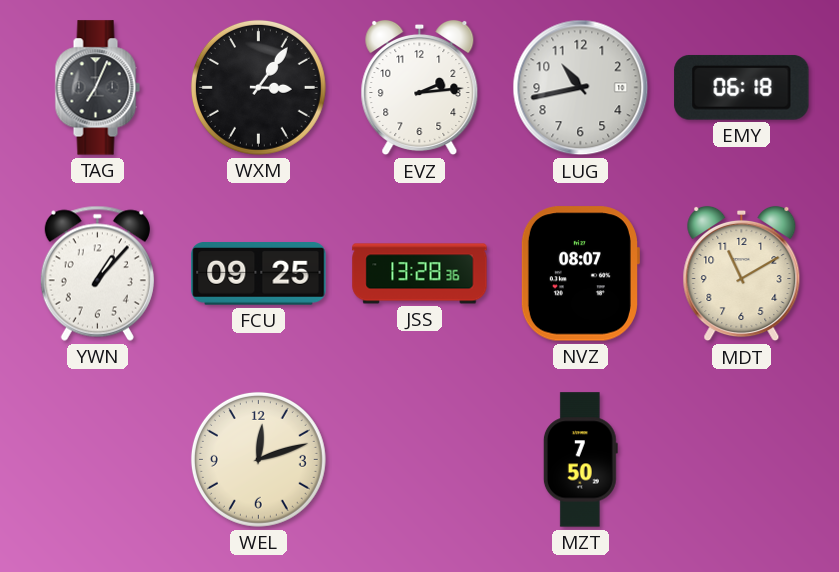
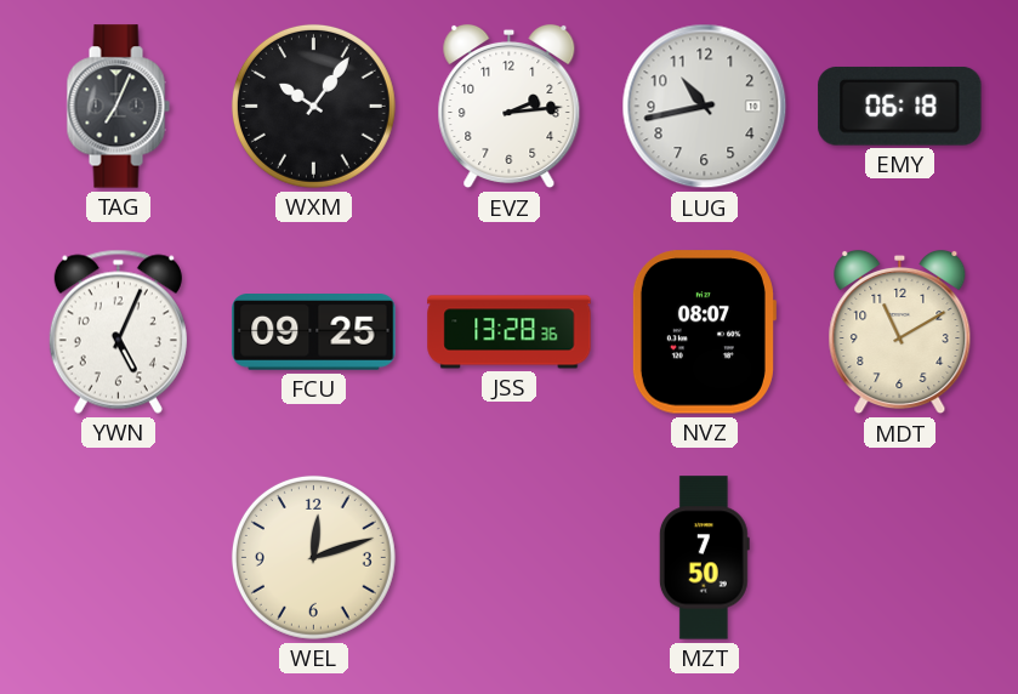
WXM: 3:06 -> 10:06
YWN: 1:07 -> 5:04
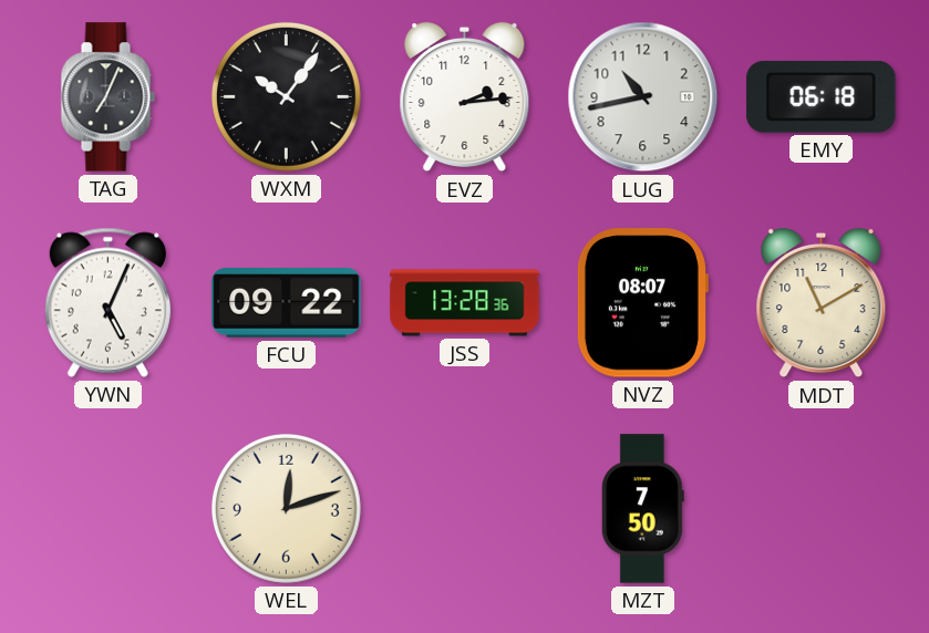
FCU: 09:25 -> 09:22
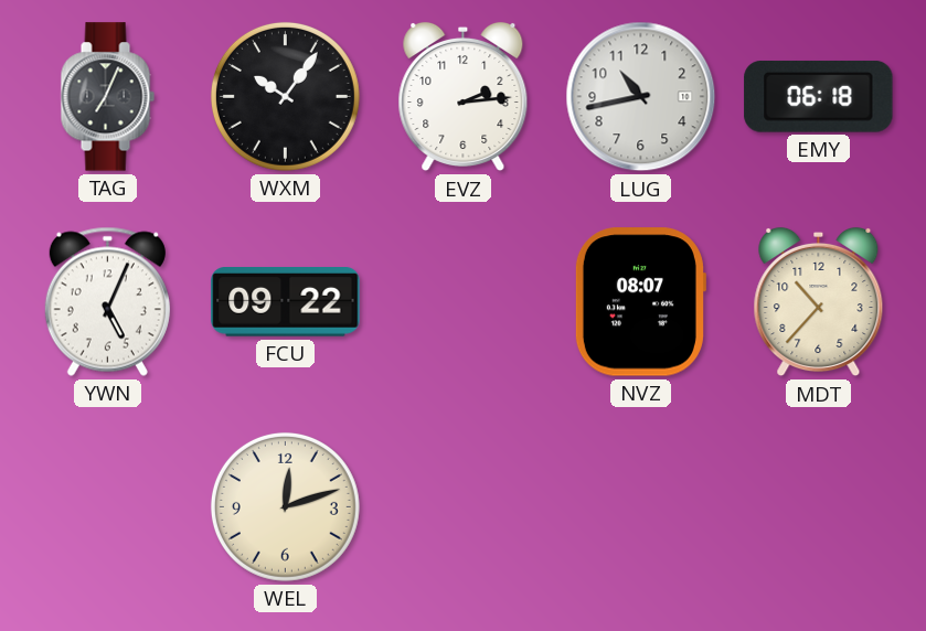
JSS: 13:28 -> none
MDT: 11:10 -> 10:37
MZT: 7:50 -> none
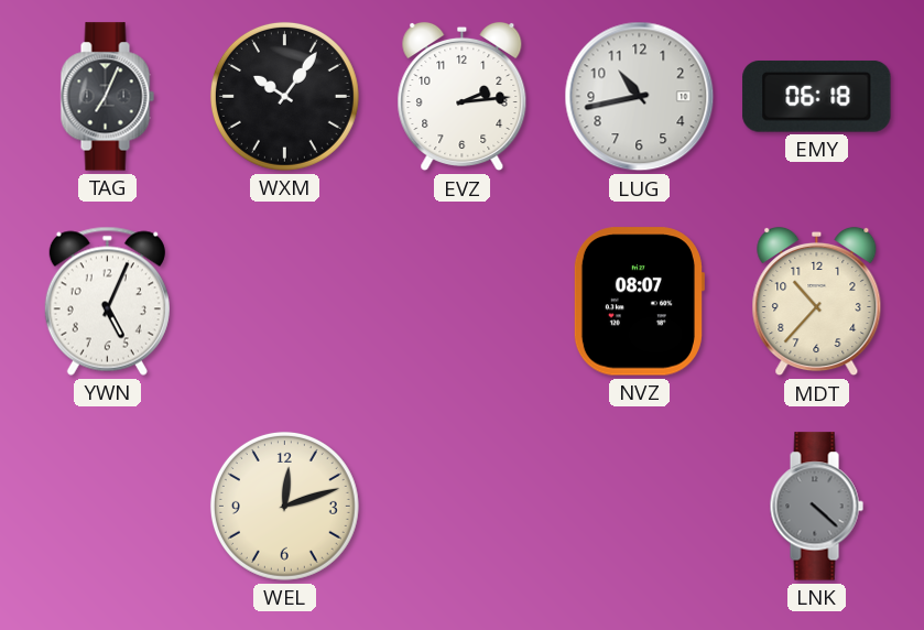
FCU: 09:22 -> none
LNK: none -> 4:22
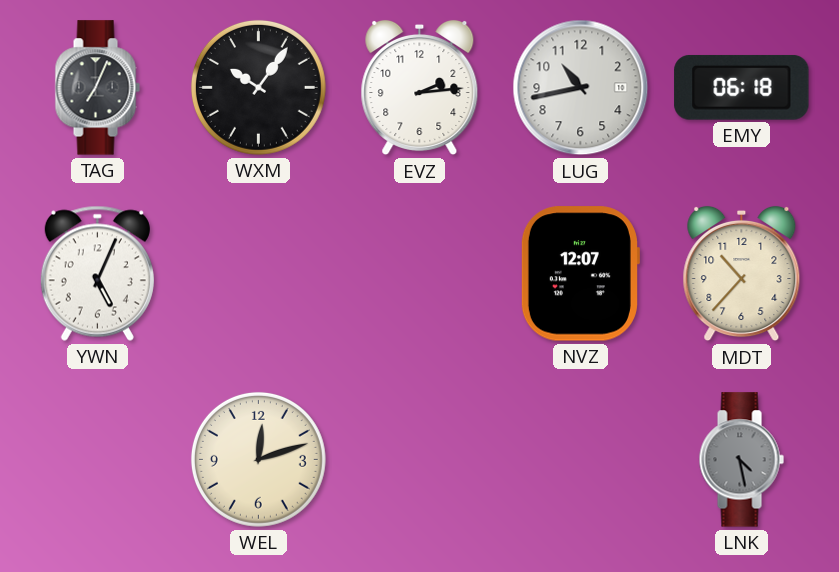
NVZ: 08:07 -> 12:07
LNK: 4:22 -> 4:28
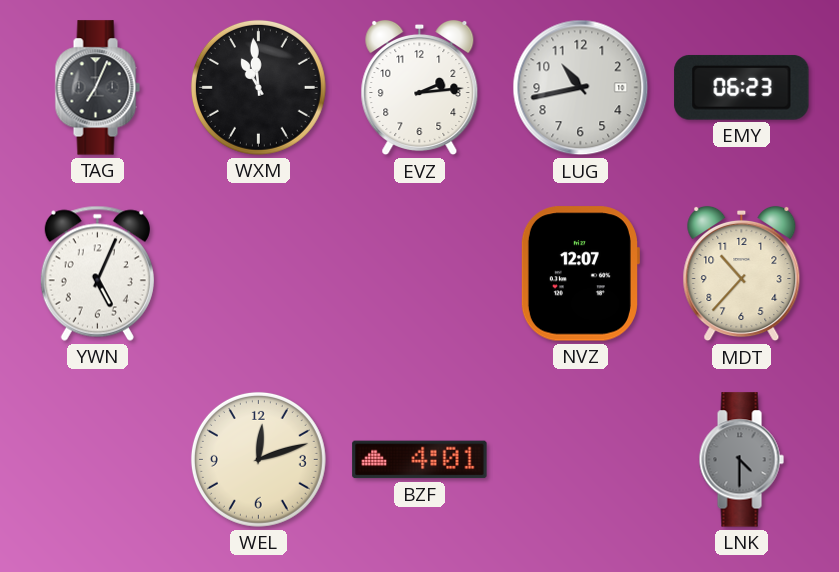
WXM: 10:06 -> 10:59
EMY: 06:18 -> 06:23
BZF: none -> 4:01
LNK: 4:28 -> 4:30
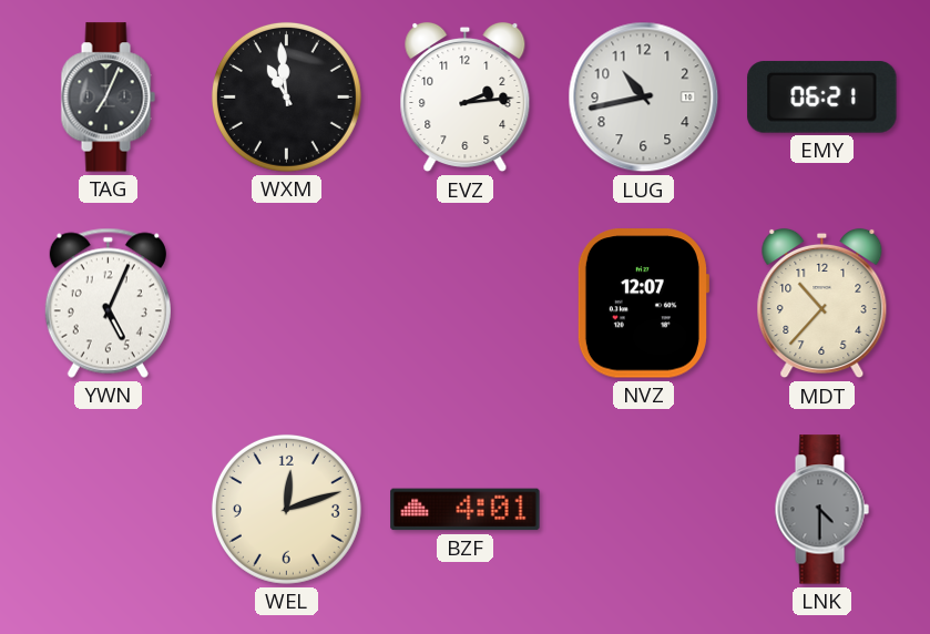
EMY: 06:23 -> 06:21
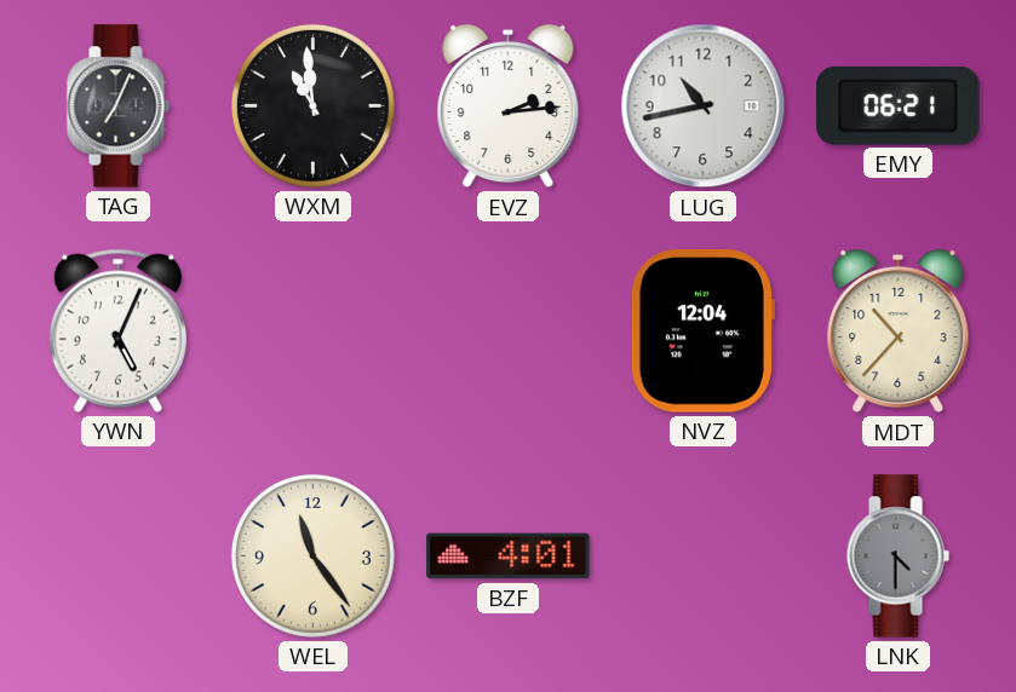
NVZ: 12:07 -> 12:04
WEL: 12:12 -> 11:24
